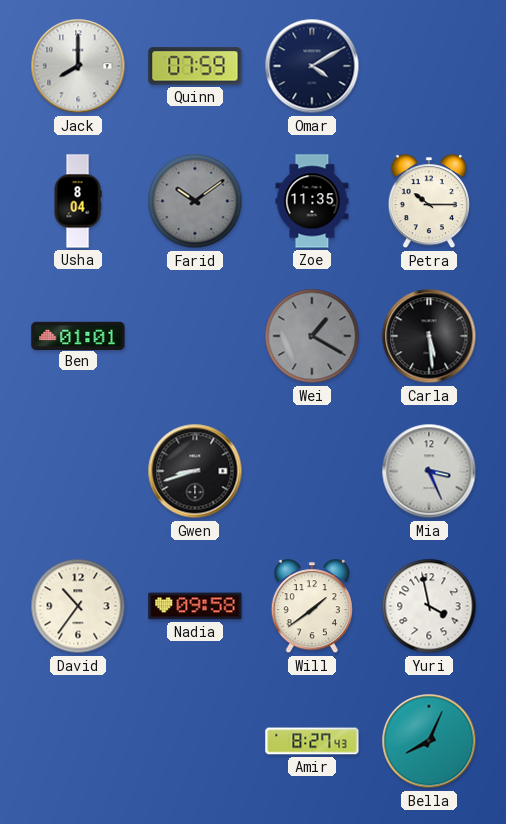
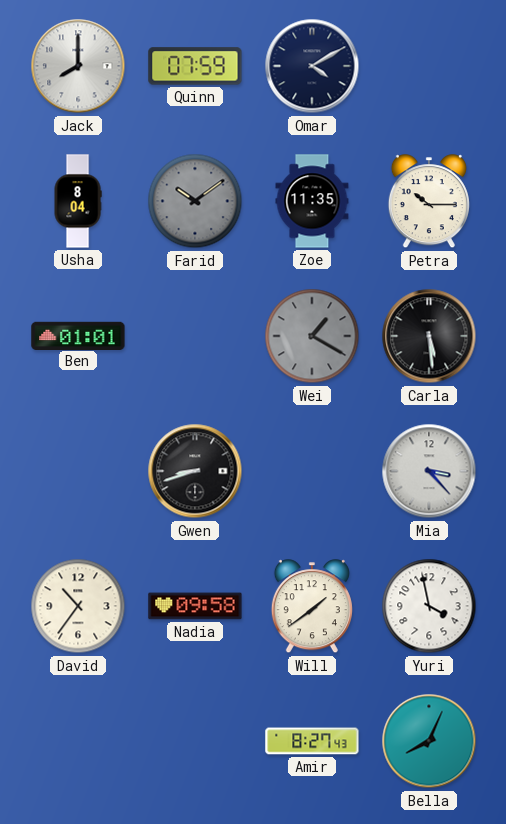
Mia: 3:26 -> 3:23
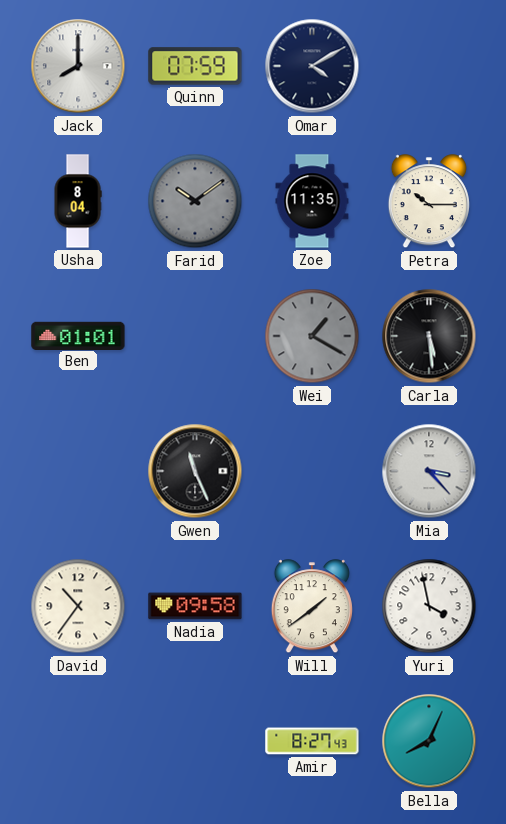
Gwen: 8:42 -> 11:26
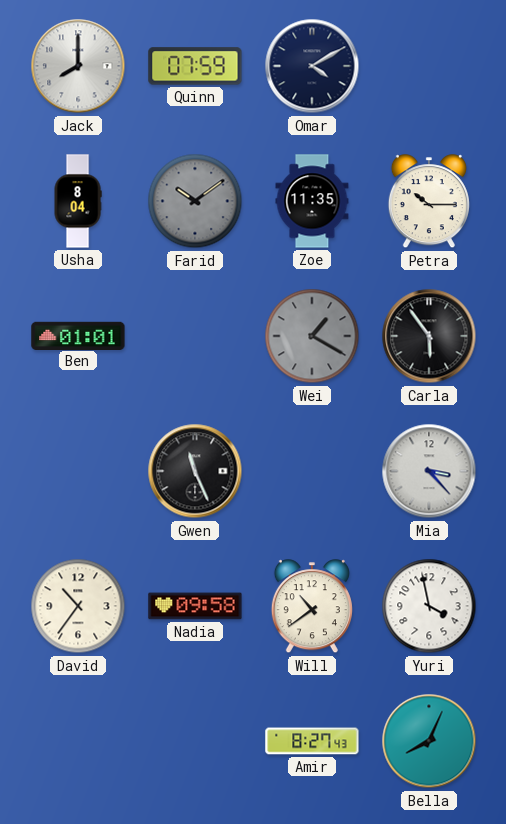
Carla: 5:29 -> 5:54
Will: 1:39 -> 10:39
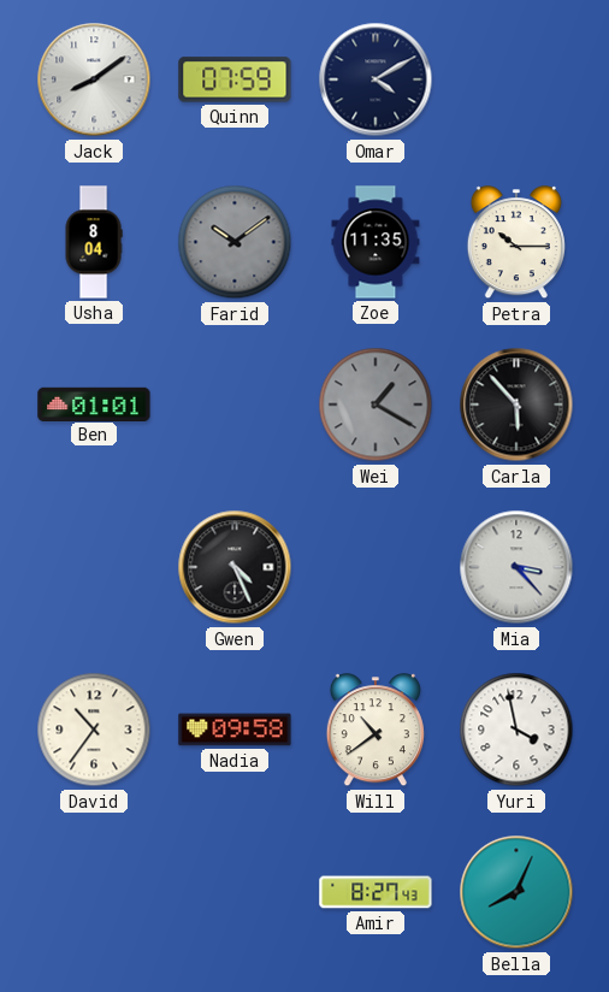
Jack: 8:00 -> 8:09
Carla: 5:54 -> 5:53
Gwen: 11:26 -> 4:26
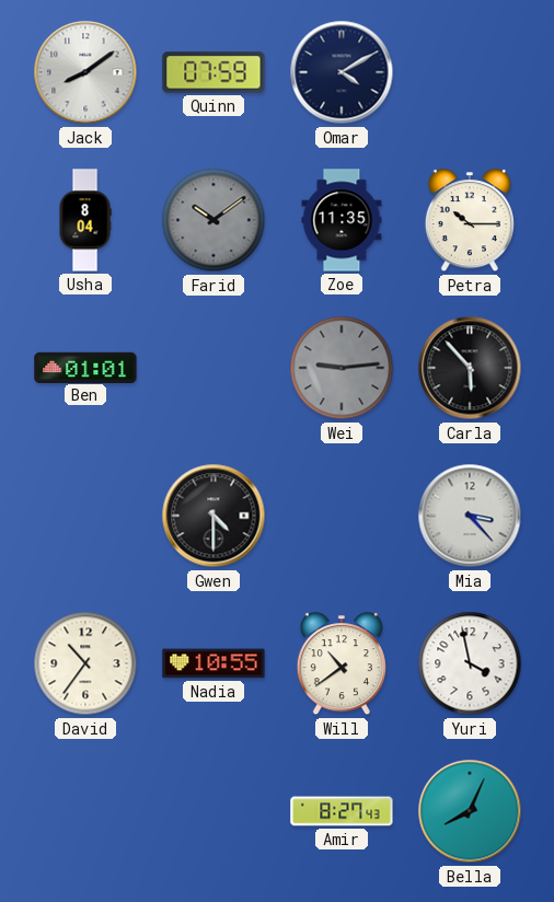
Wei: 1:20 -> 9:14
Gwen: 4:26 -> 4:30
Nadia: 09:58 -> 10:55
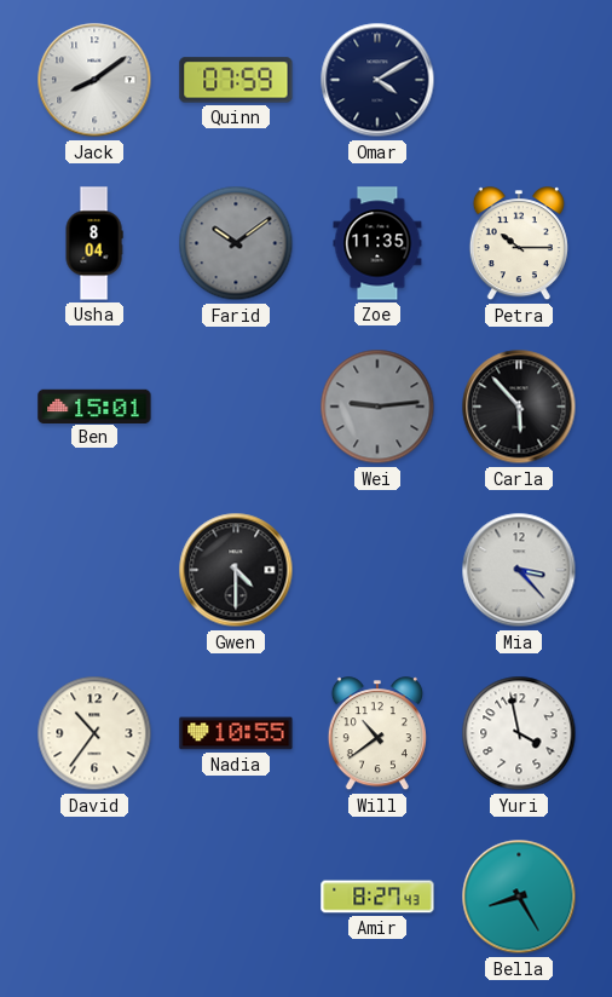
Ben: 01:01 -> 15:01
Bella: 8:04 -> 8:25
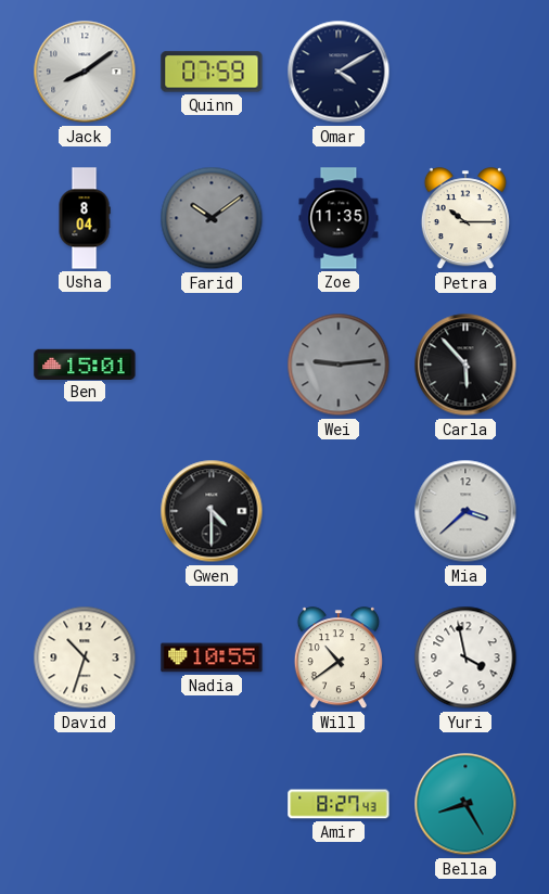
Mia: 3:23 -> 3:38
David: 10:36 -> 10:33
